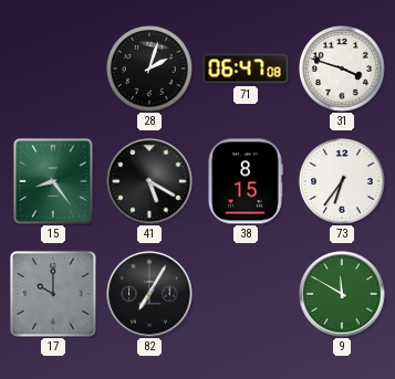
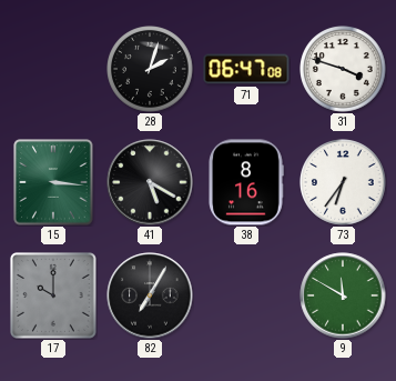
15: 8:24 -> 3:16
38: 8:15 -> 8:16
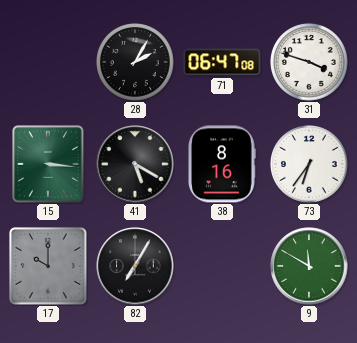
28: 2:03 -> 2:05
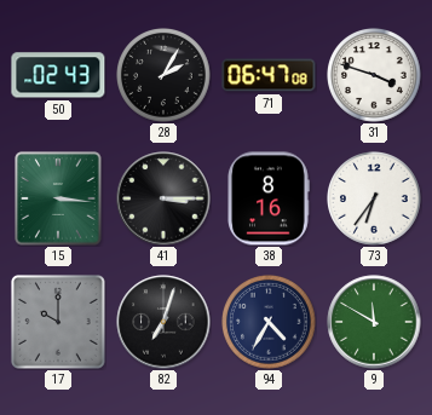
50: none -> 02:43
41: 5:20 -> 3:15
82: 7:05 -> 7:03
94: none -> 4:35
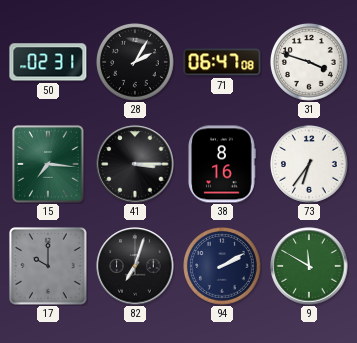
50: 02:43 -> 02:31
15: 3:16 -> 7:16
94: 4:35 -> 2:10
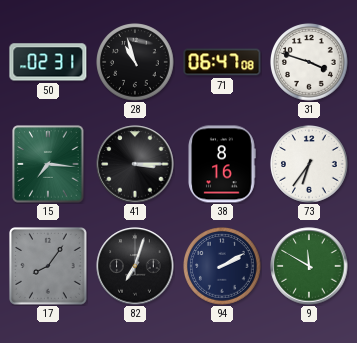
28: 2:05 -> 10:57
17: 10:00 -> 8:06
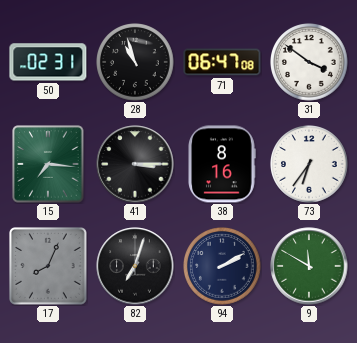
31: 3:48 -> 3:51
17: 8:06 -> 8:04
